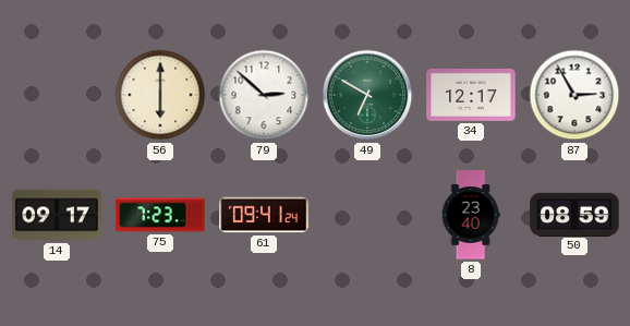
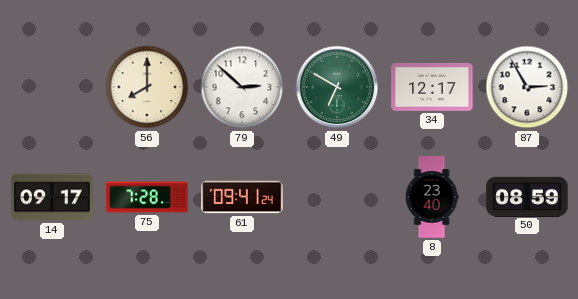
56: 6:00 -> 8:00
75: 7:23 -> 7:28
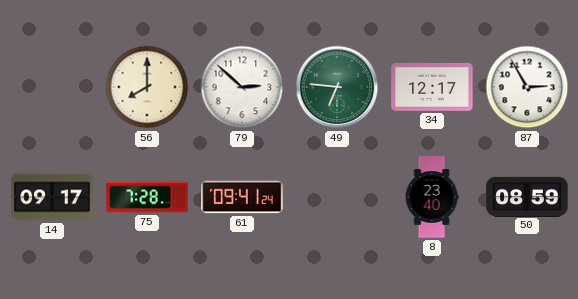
49: 6:50 -> 6:46
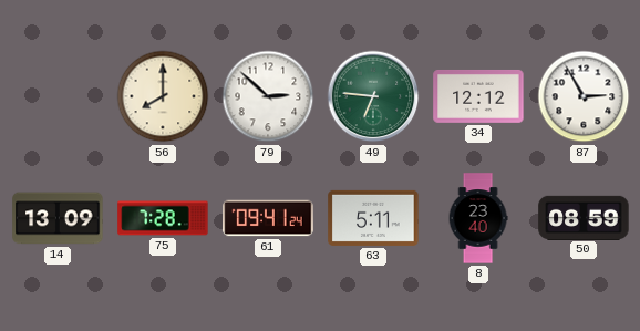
34: 12:17 -> 12:12
14: 09:17 -> 13:09
63: none -> 5:11
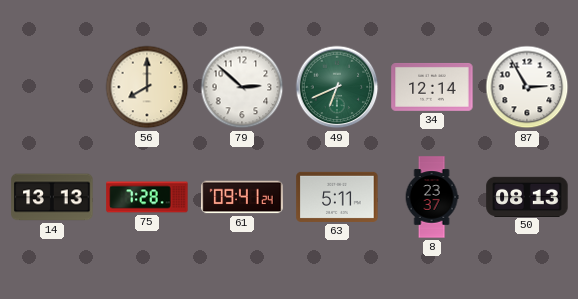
49: 6:46 -> 6:41
34: 12:12 -> 12:14
14: 13:09 -> 13:13
8: 23:40 -> 23:37
50: 08:59 -> 08:13
